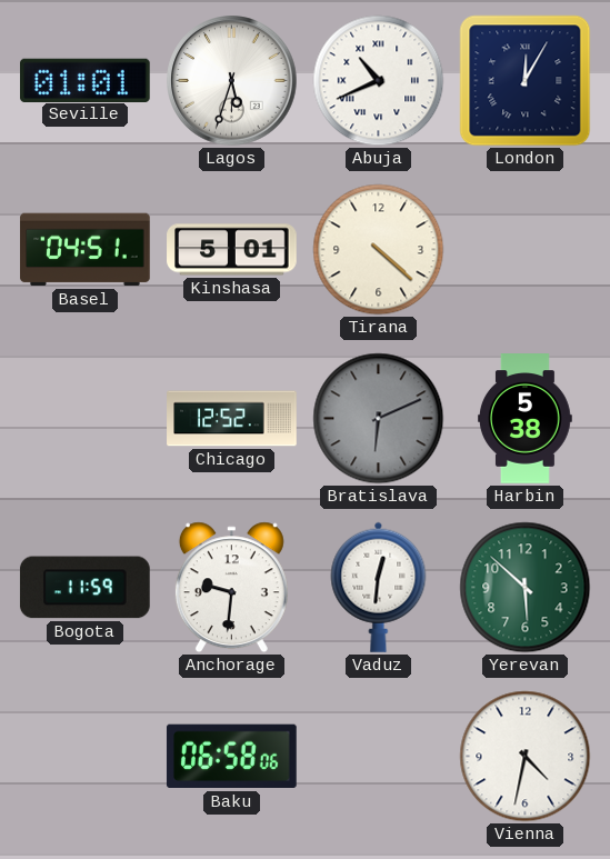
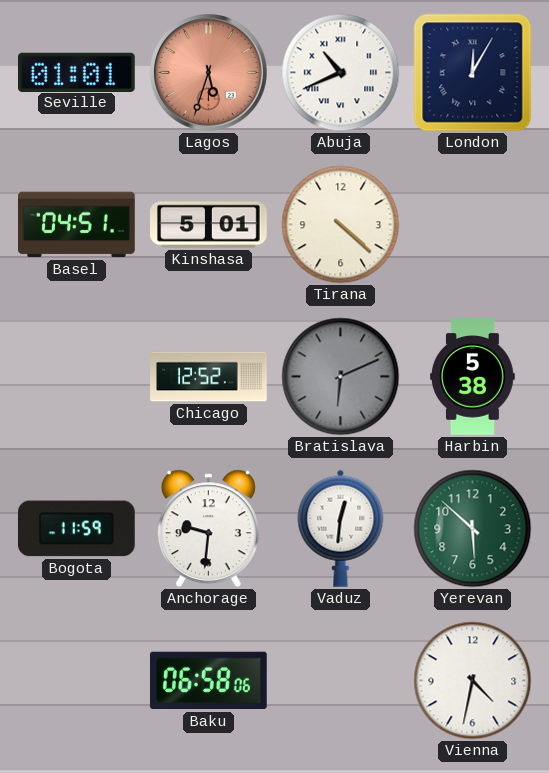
Lagos dial: white -> salmon
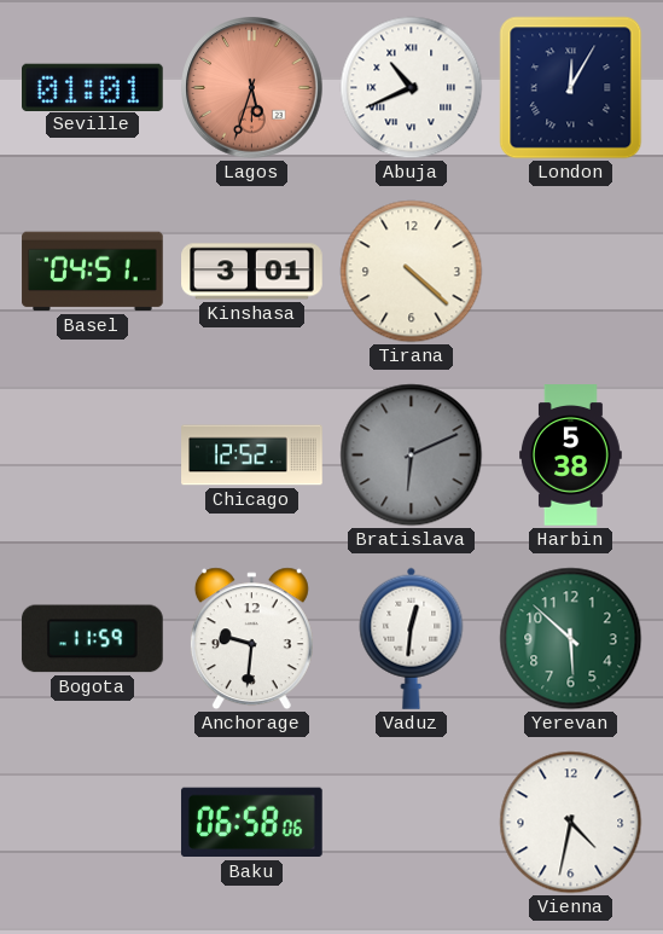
Kinshasa: 5:01 -> 3:01
